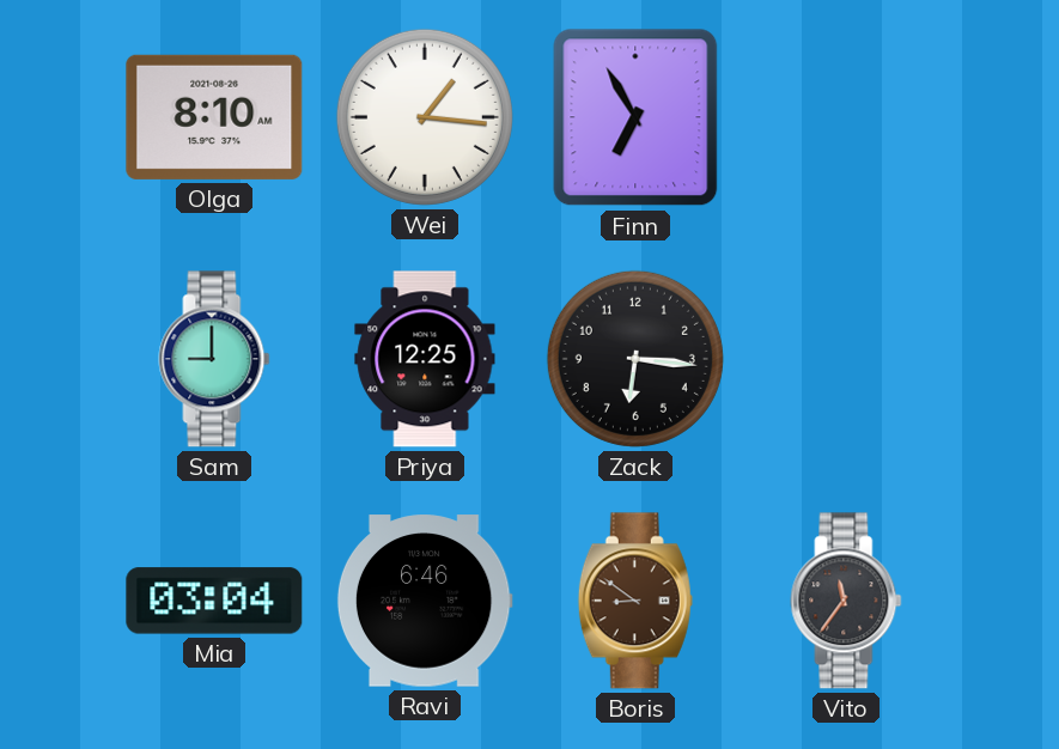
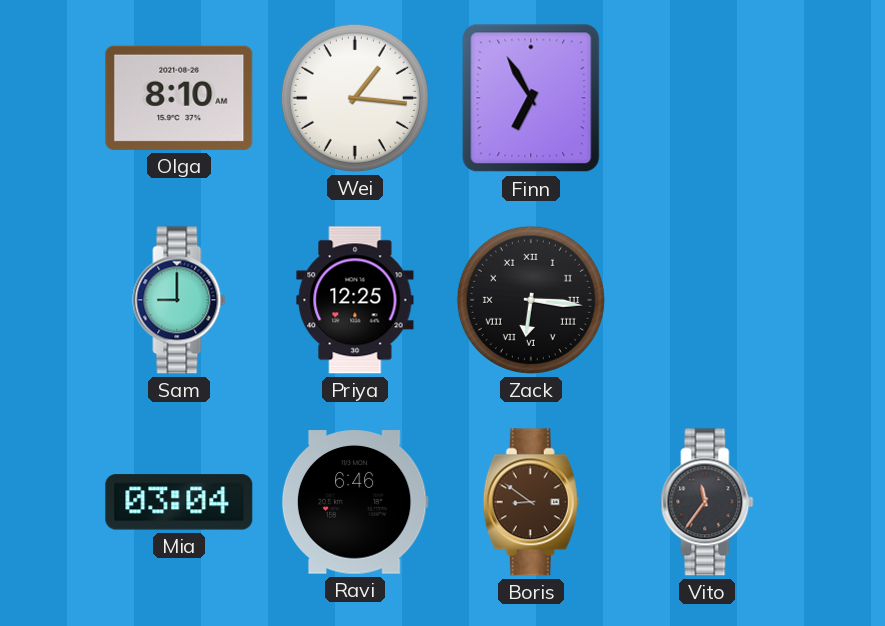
Zack numerals: Arabic -> Roman
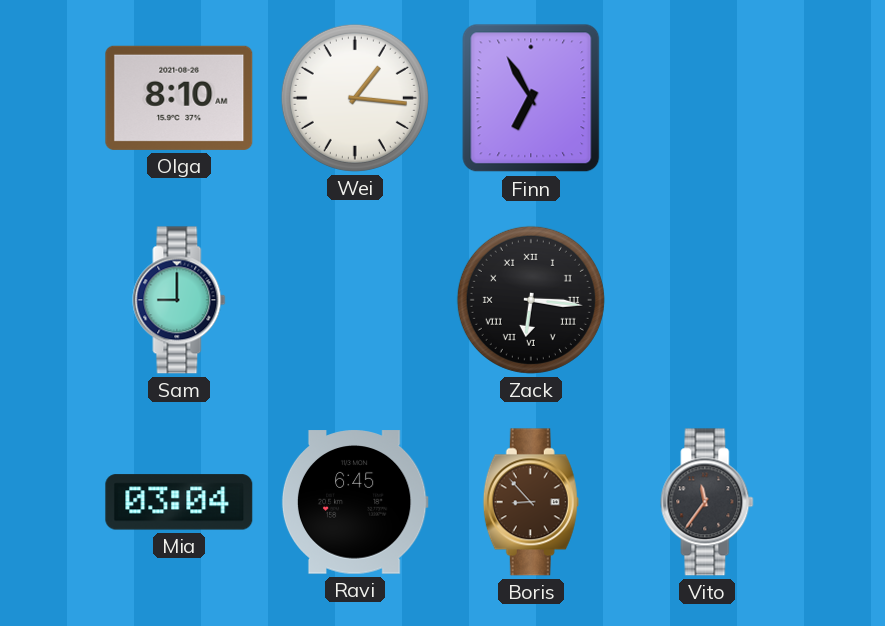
Priya: 12:25 -> none
Ravi: 6:46 -> 6:45
Boris: 8:51 -> 8:53
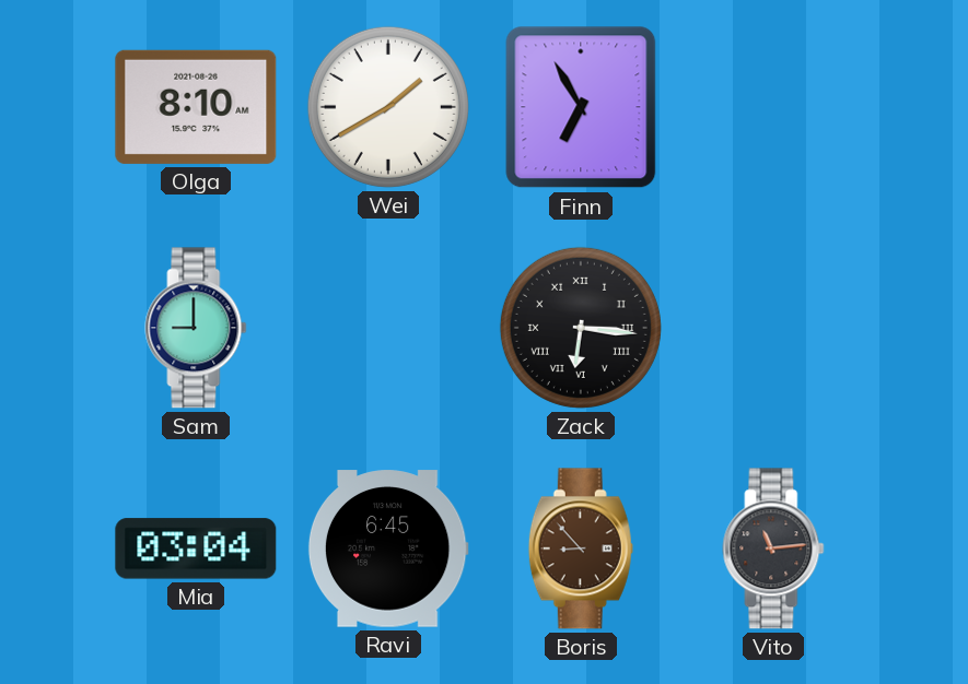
Wei: 1:16 -> 1:40
Vito: 11:36 -> 11:14
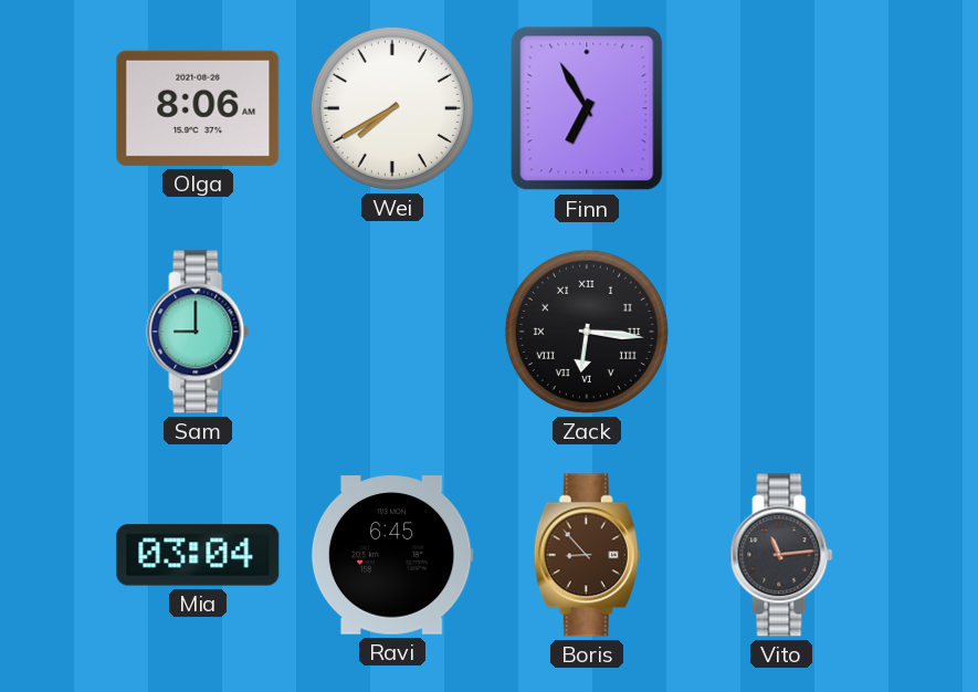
Olga: 8:10 -> 8:06
Wei: 1:40 -> 7:40
